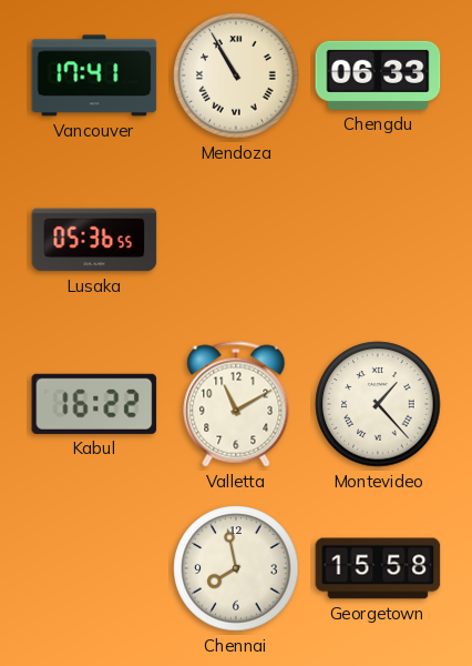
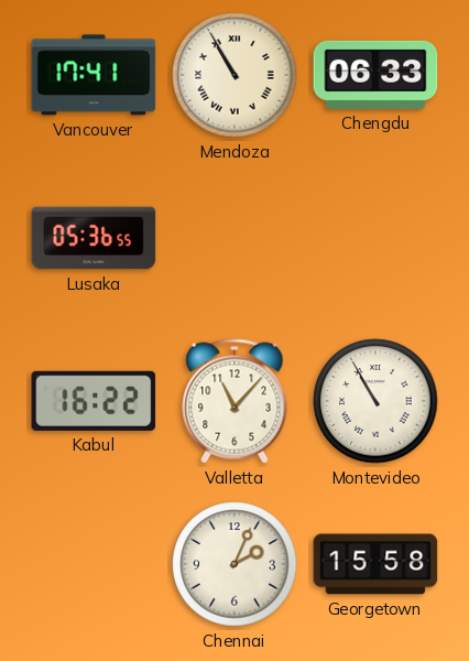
Valletta: 11:10 -> 11:07
Montevideo: 1:23 -> 10:55
Chennai: 7:58 -> 2:04
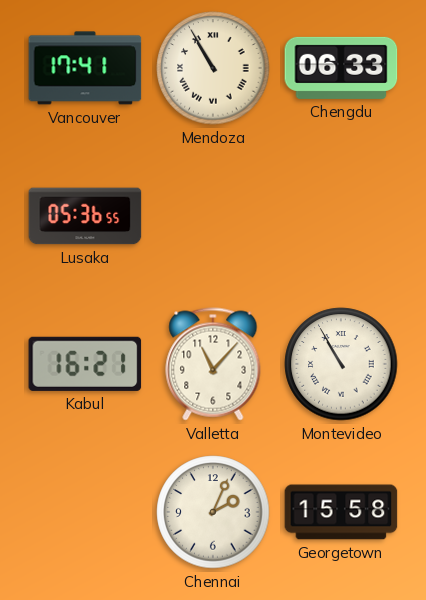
Kabul: 16:22 -> 16:21
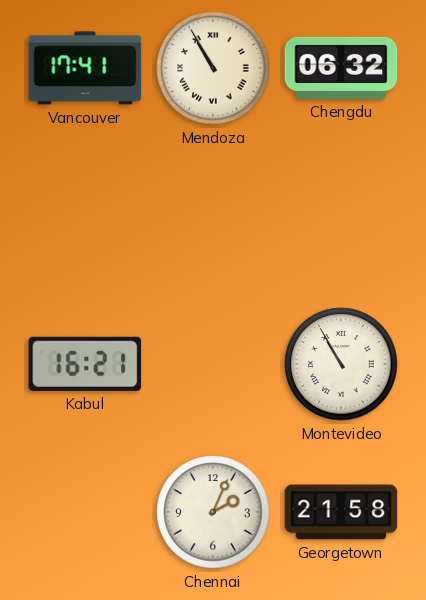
Chengdu: 06:33 -> 06:32
Lusaka: 05:36 -> none
Valletta: 11:07 -> none
Georgetown: 15:58 -> 21:58
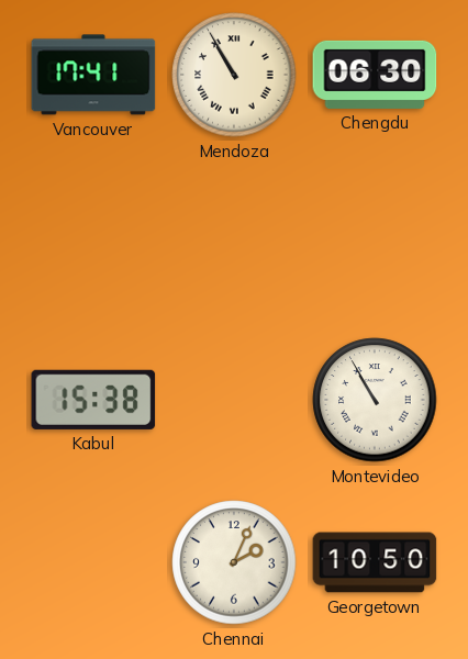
Chengdu: 06:32 -> 06:30
Kabul: 16:21 -> 15:38
Georgetown: 21:58 -> 10:50
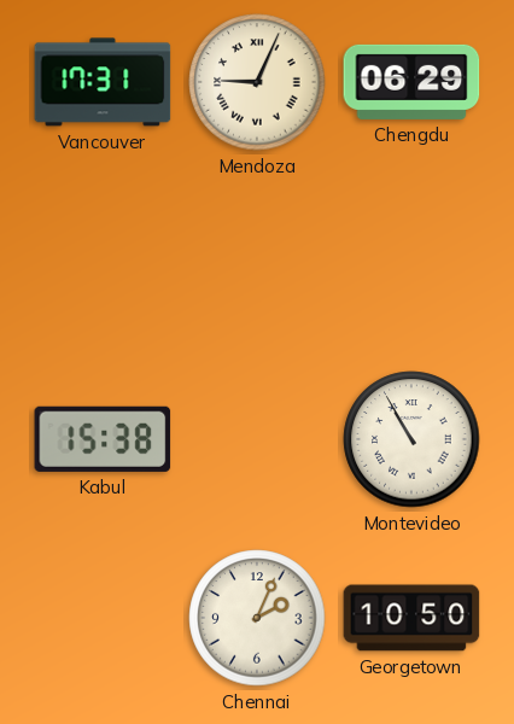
Vancouver: 17:41 -> 17:31
Mendoza: 10:55 -> 9:04
Chengdu: 06:30 -> 06:29
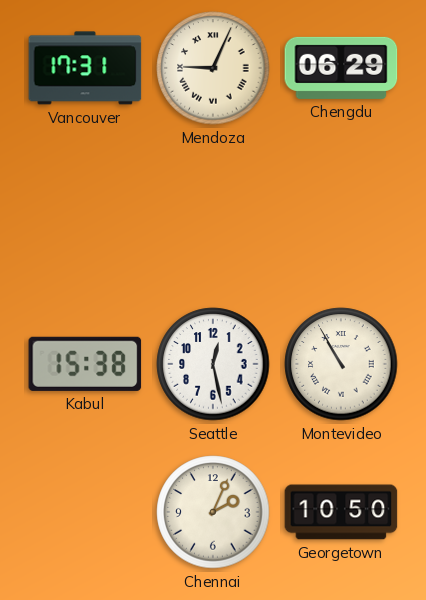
Seattle: none -> 12:28
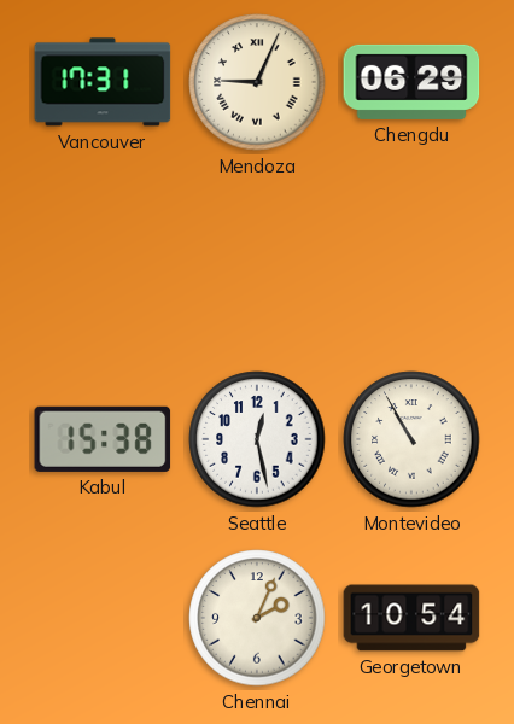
Georgetown: 10:50 -> 10:54
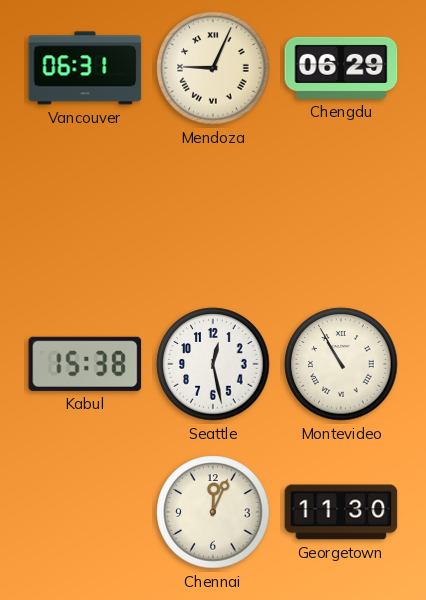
Vancouver: 17:31 -> 06:31
Chennai: 2:04 -> 12:04
Georgetown: 10:54 -> 11:30
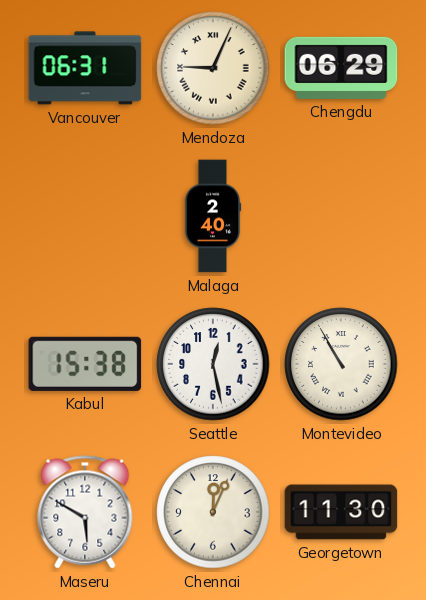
Malaga: none -> 2:40
Maseru: none -> 5:50
